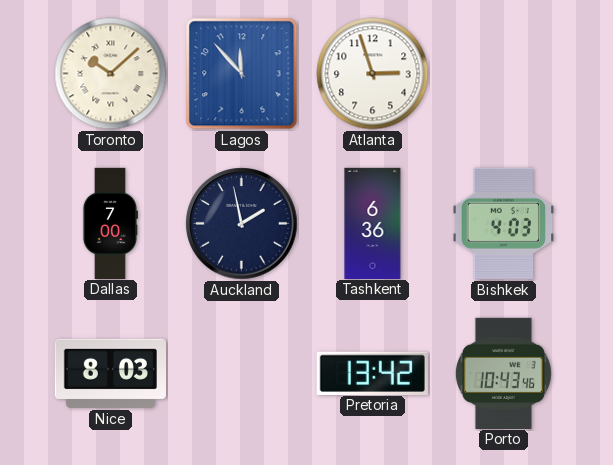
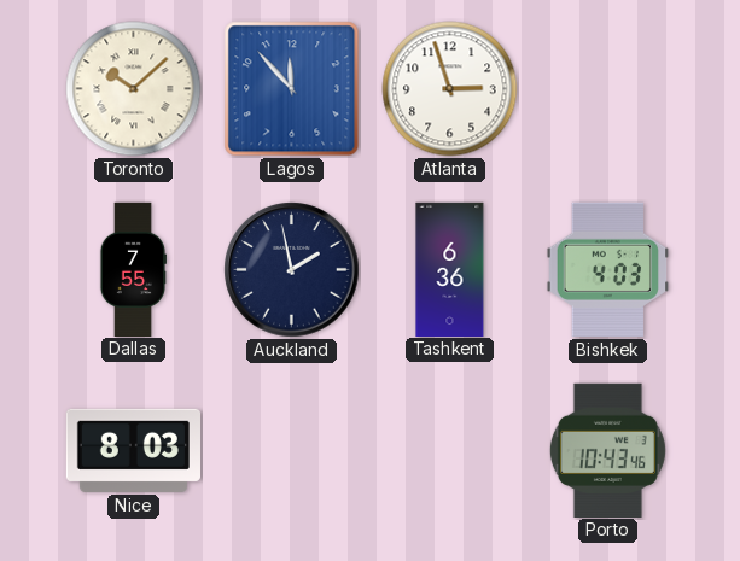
Dallas: 7:00 -> 7:55
Pretoria: 13:42 -> none
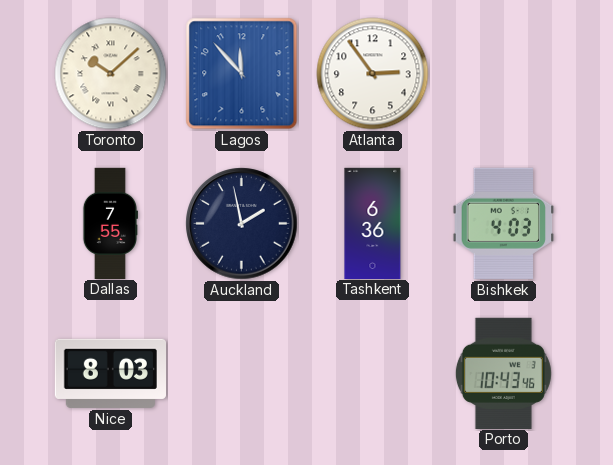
Atlanta: 2:57 -> 2:54
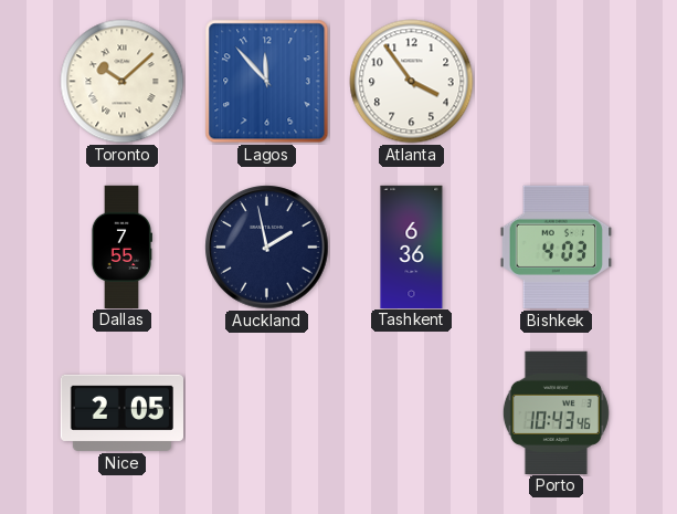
Atlanta: 2:54 -> 3:54
Nice: 8:03 -> 2:05
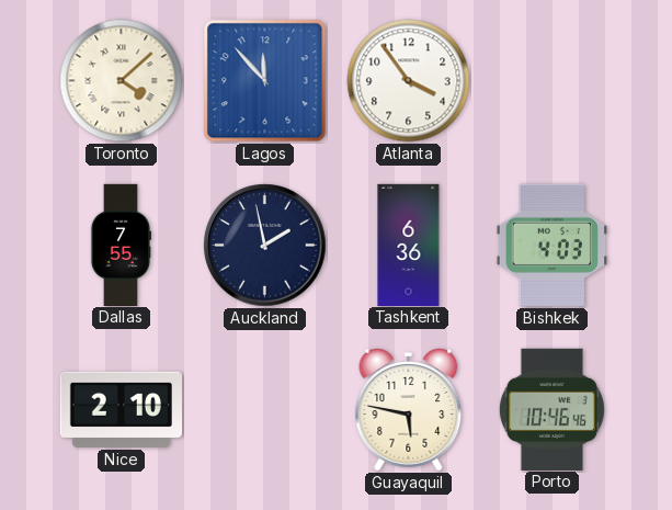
Toronto: 10:08 -> 4:08
Nice: 2:05 -> 2:10
Guayaquil: none -> 5:47
Porto: 10:43 -> 10:46
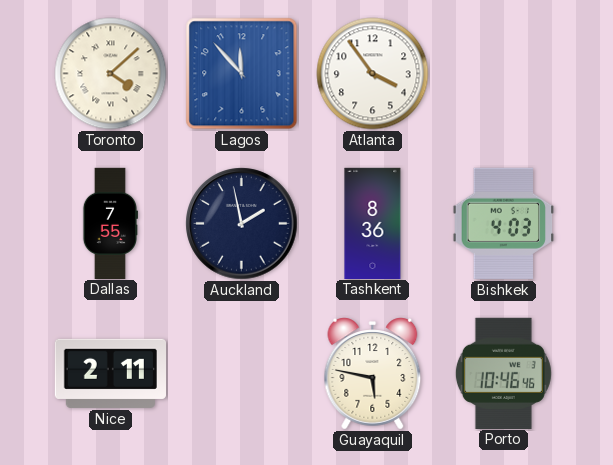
Tashkent: 6:36 -> 8:36
Nice: 2:10 -> 2:11
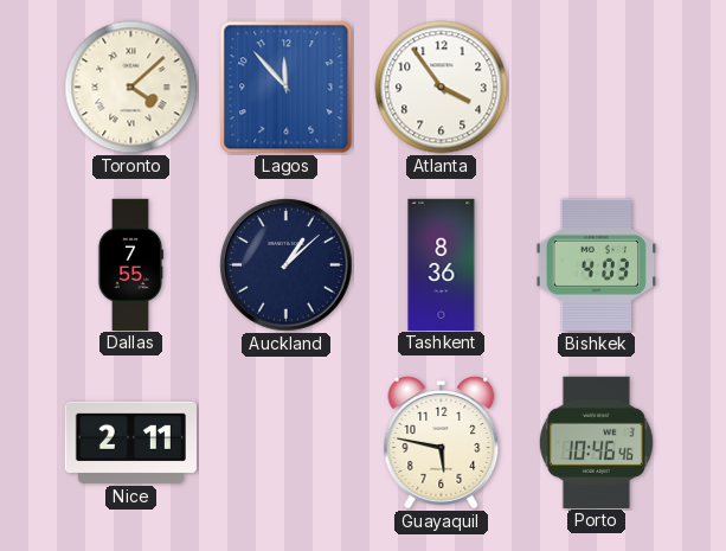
Auckland: 1:58 -> 1:08
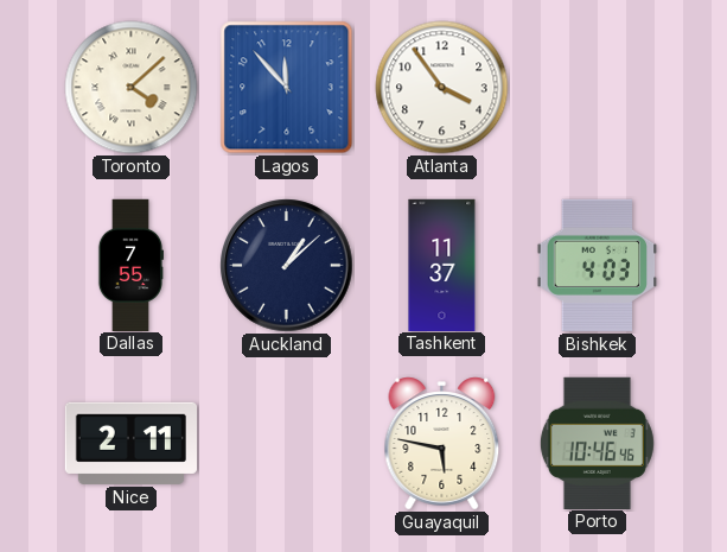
Tashkent: 8:36 -> 11:37
